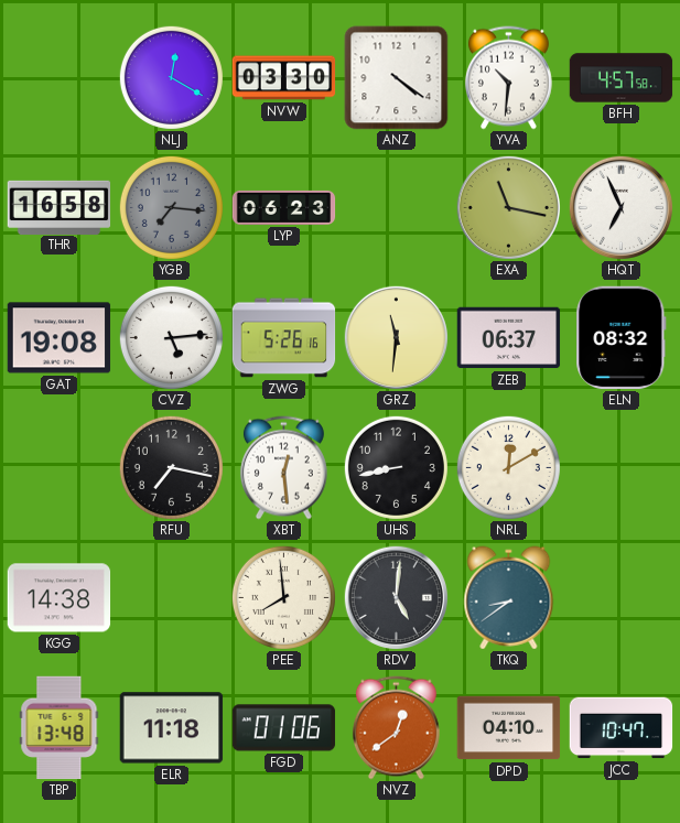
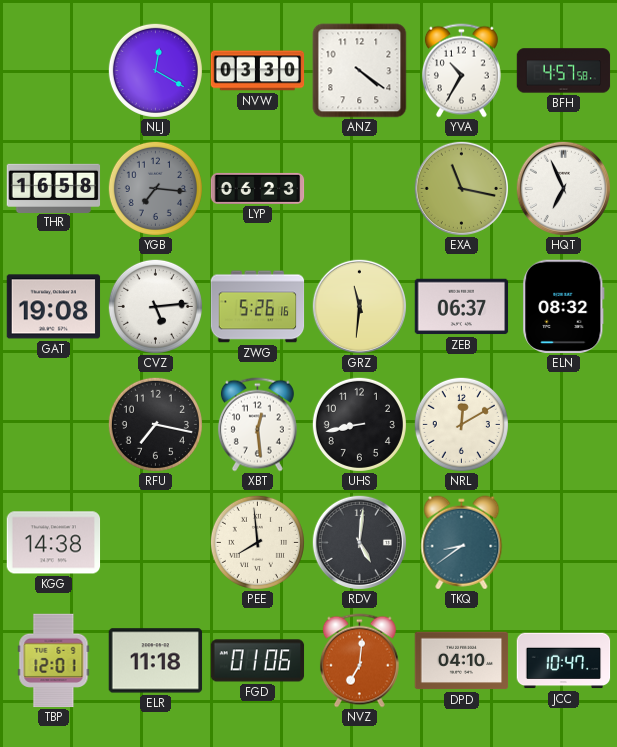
YVA: 10:31 -> 10:35
TBP: 13:48 -> 12:01
NVZ: 12:39 -> 7:01
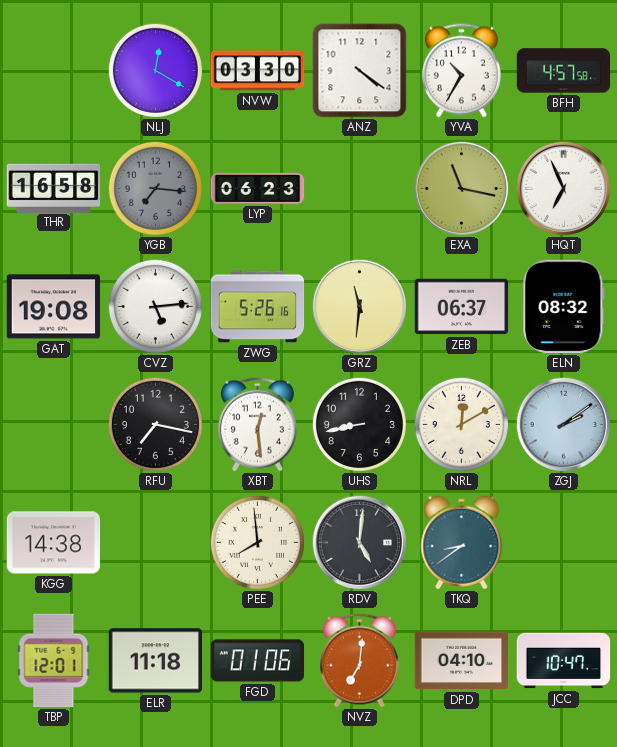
ZGJ: none -> 2:09
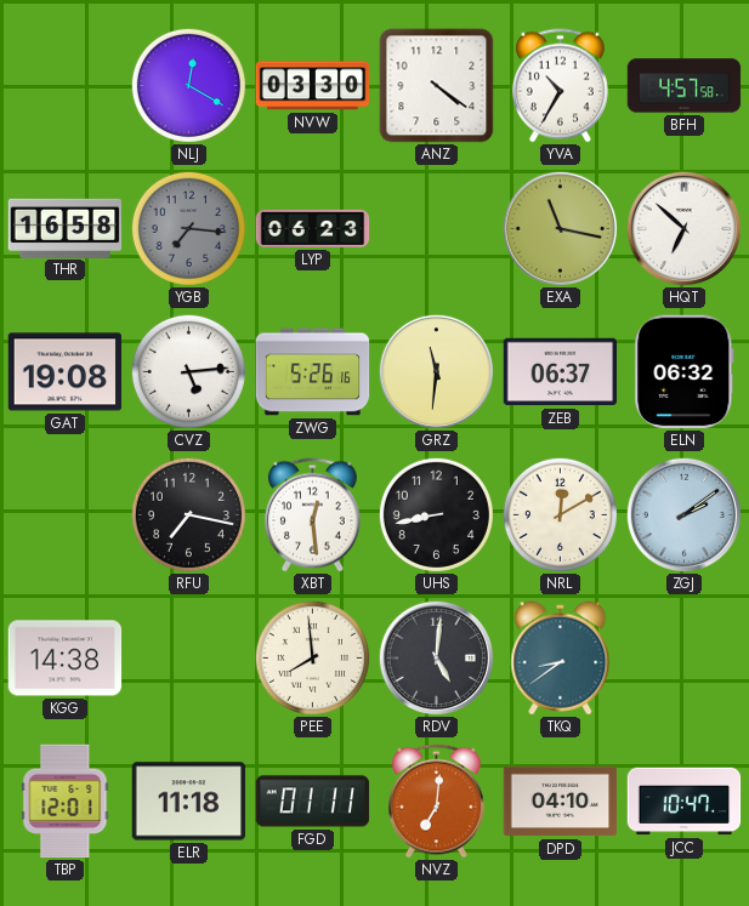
HQT: 6:56 -> 6:52
ELN: 08:32 -> 06:32
FGD: 01:06 -> 01:11
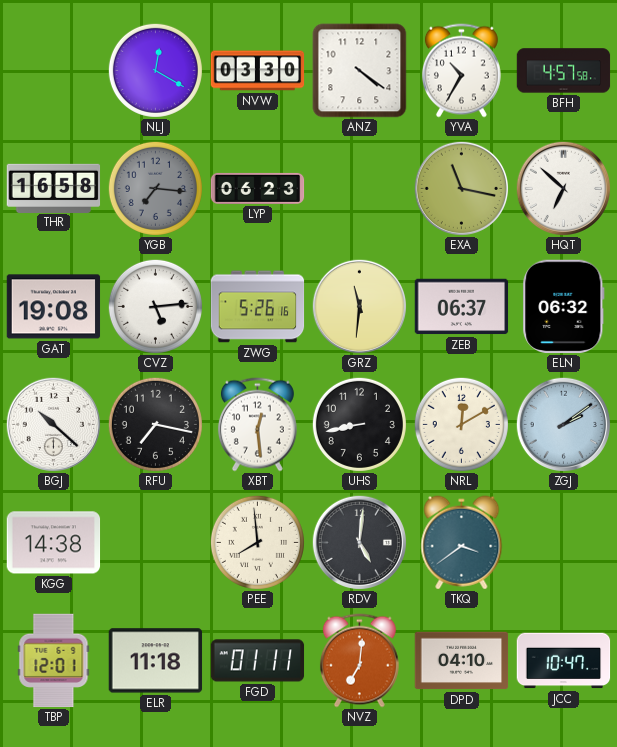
BGJ: none -> 10:22
TKQ: 8:39 -> 3:39
